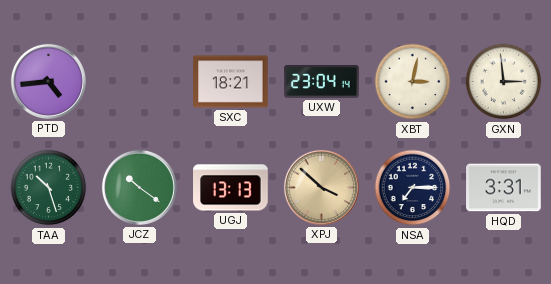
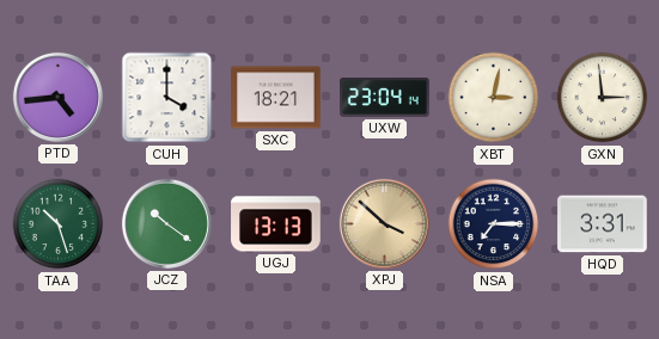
CUH: none -> 4:00
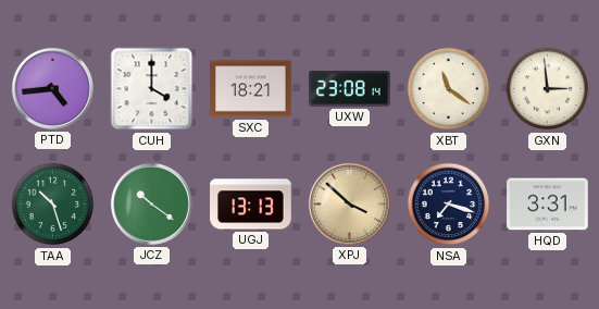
UXW: 23:04 -> 23:08
XBT: 3:02 -> 11:21
NSA: 7:15 -> 7:18
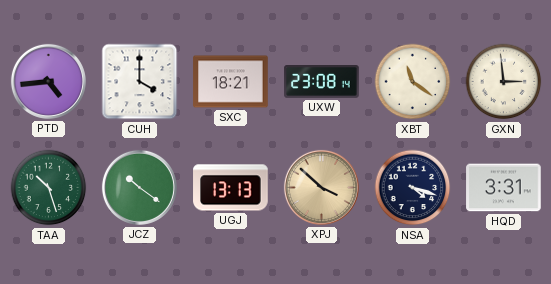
NSA: 7:18 -> 4:18
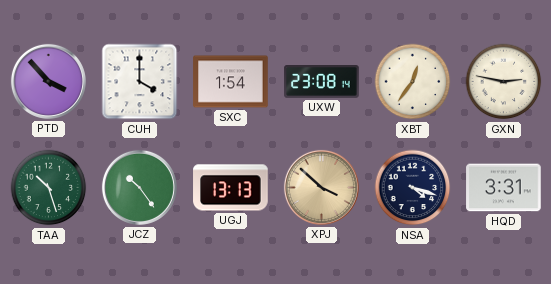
PTD: 4:44 -> 3:53
SXC: 18:21 -> 1:54
XBT: 11:21 -> 12:36
GXN: 2:59 -> 2:47
JCZ: 10:21 -> 10:24
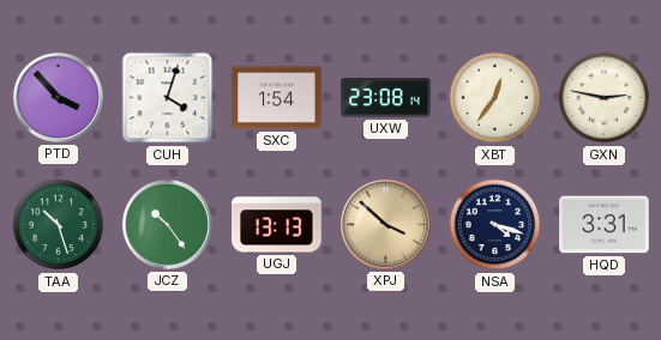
CUH: 4:00 -> 4:03
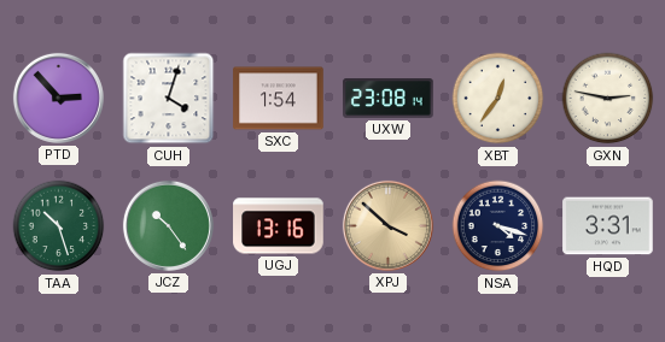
PTD: 3:53 -> 2:53
UGJ: 13:13 -> 13:16
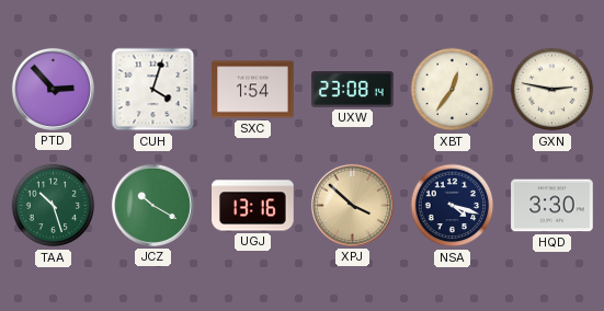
JCZ: 10:24 -> 10:20
HQD: 3:31 -> 3:30
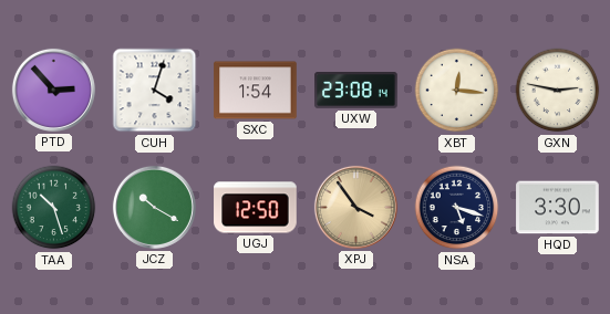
XBT: 12:36 -> 12:16
UGJ: 13:16 -> 12:50
XPJ: 3:52 -> 3:54
NSA: 4:18 -> 5:18
